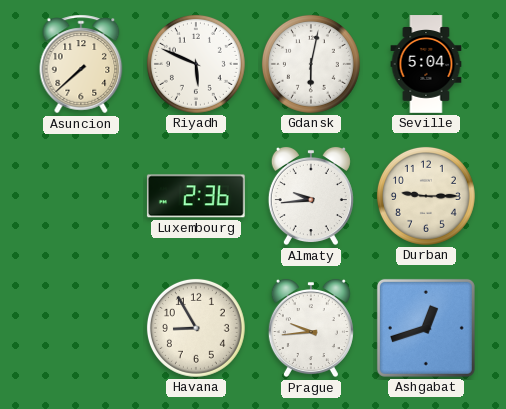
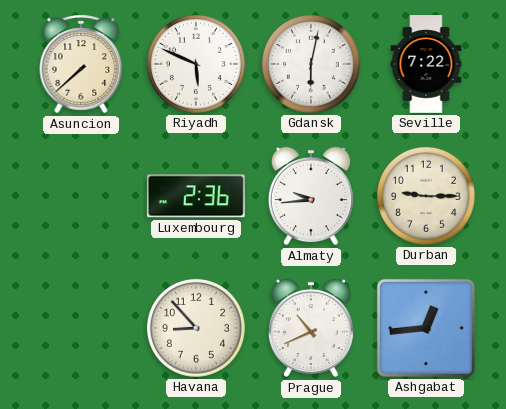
Seville: 5:04 -> 7:22
Havana: 8:55 -> 8:53
Prague: 9:44 -> 10:41
Ashgabat: 12:42 -> 12:44
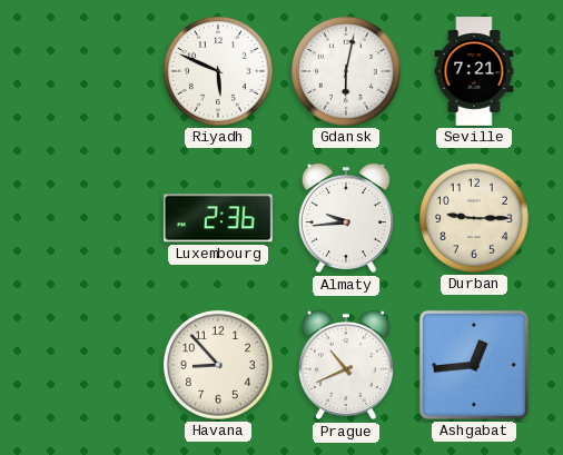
Asuncion: 7:38 -> none
Seville: 7:22 -> 7:21
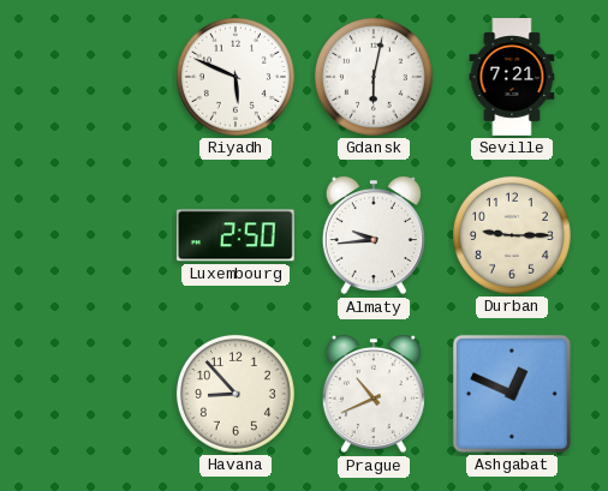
Luxembourg: 2:36 -> 2:50
Ashgabat: 12:44 -> 12:49
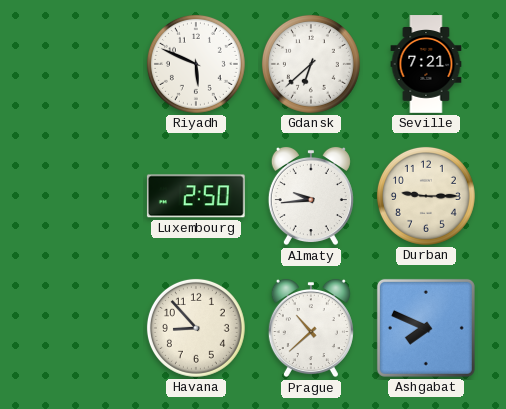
Gdansk: 6:02 -> 6:38
Prague: 10:41 -> 10:38
Ashgabat: 12:49 -> 7:49
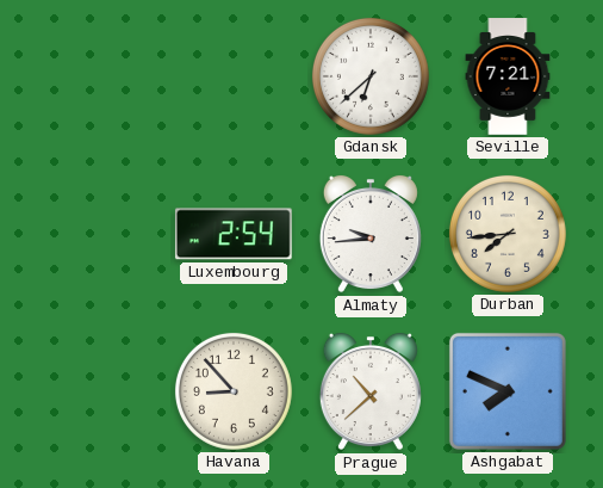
Riyadh: 5:49 -> none
Luxembourg: 2:50 -> 2:54
Durban: 9:15 -> 7:44
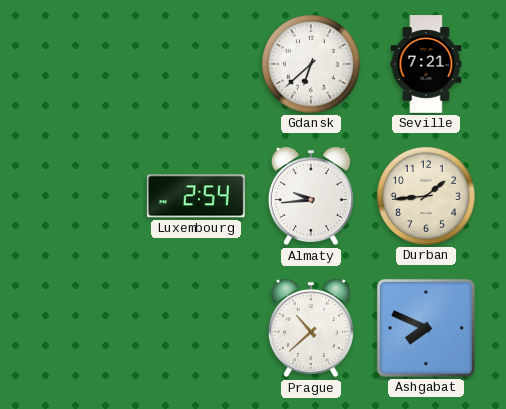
Durban: 7:44 -> 1:44
Havana: 8:53 -> none
